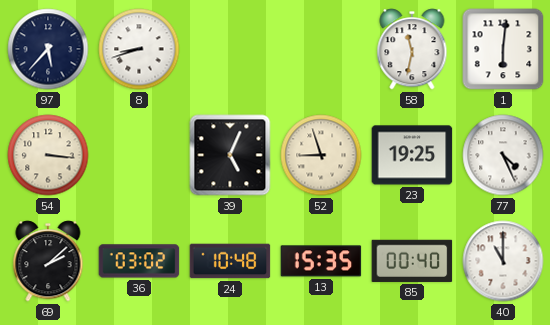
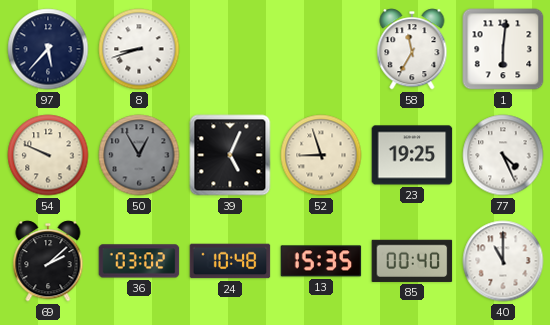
58: 11:32 -> 11:35
54: 3:16 -> 9:49
50: none -> 12:55
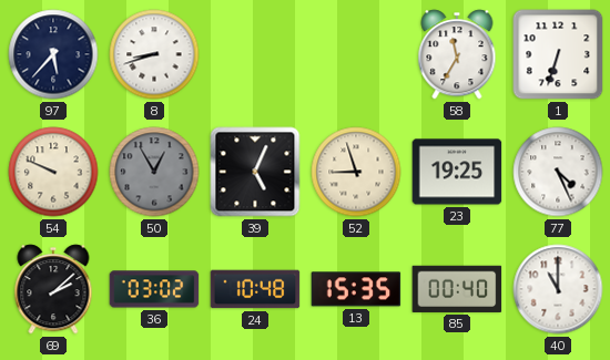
1: 6:01 -> 6:33
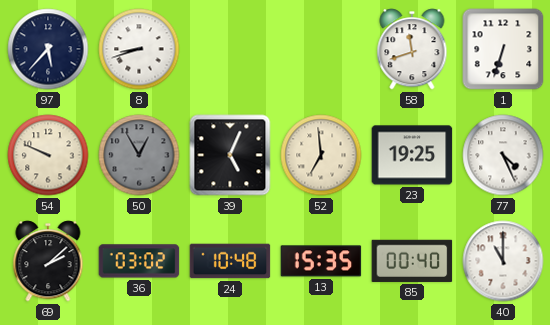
58: 11:35 -> 11:42
52: 8:57 -> 6:59
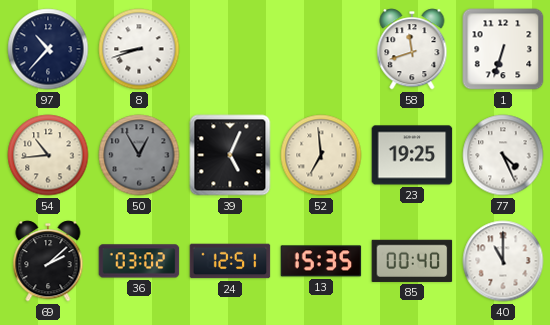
97: 5:37 -> 10:37
54: 9:49 -> 10:44
24: 10:48 -> 12:51
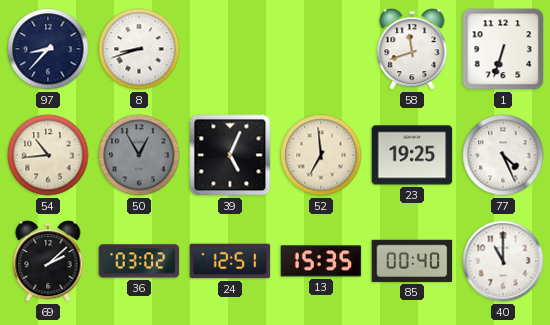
97: 10:37 -> 8:37
